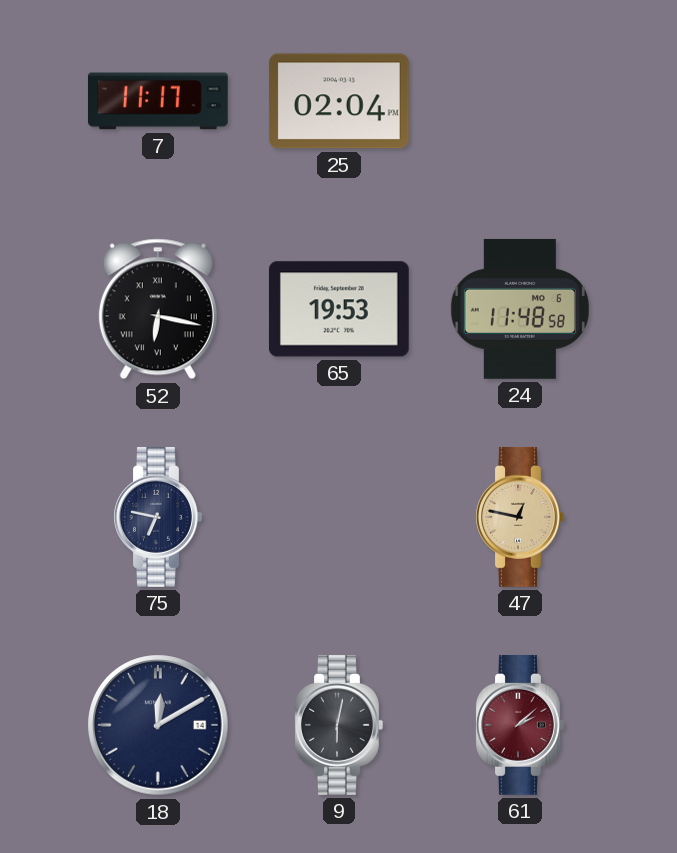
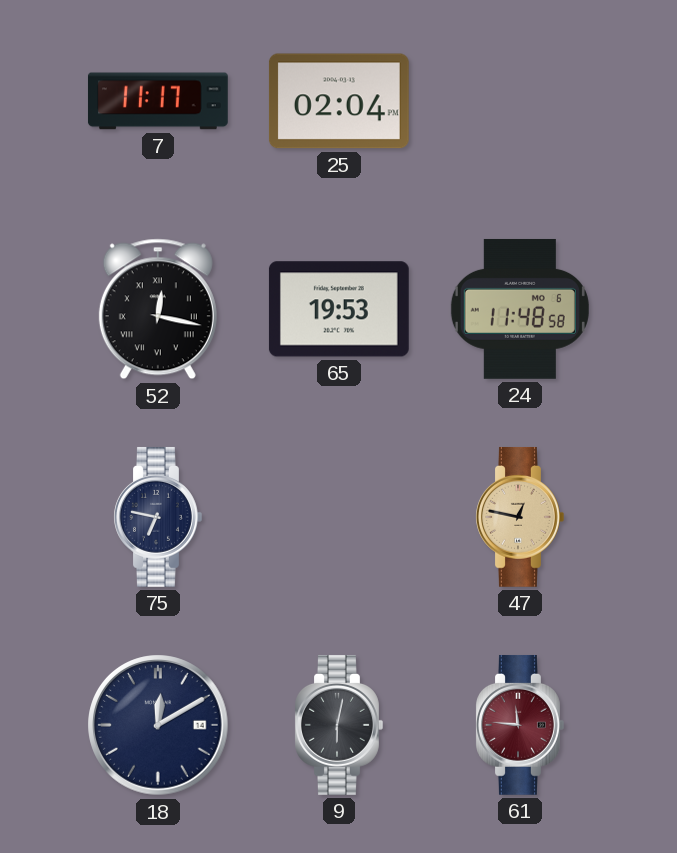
52: 6:17 -> 12:17
61: 2:08 -> 11:46
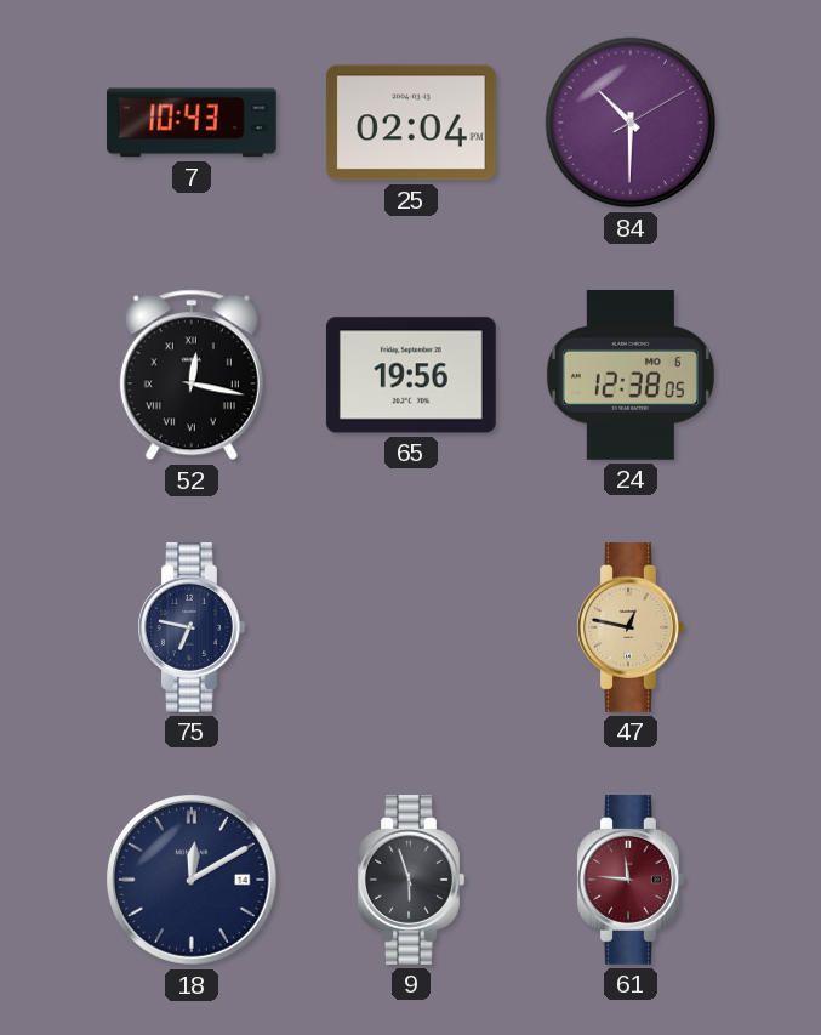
7: 11:17 -> 10:43
84: none -> 10:30
65: 19:53 -> 19:56
24: 11:48 -> 12:38
9: 6:02 -> 5:57
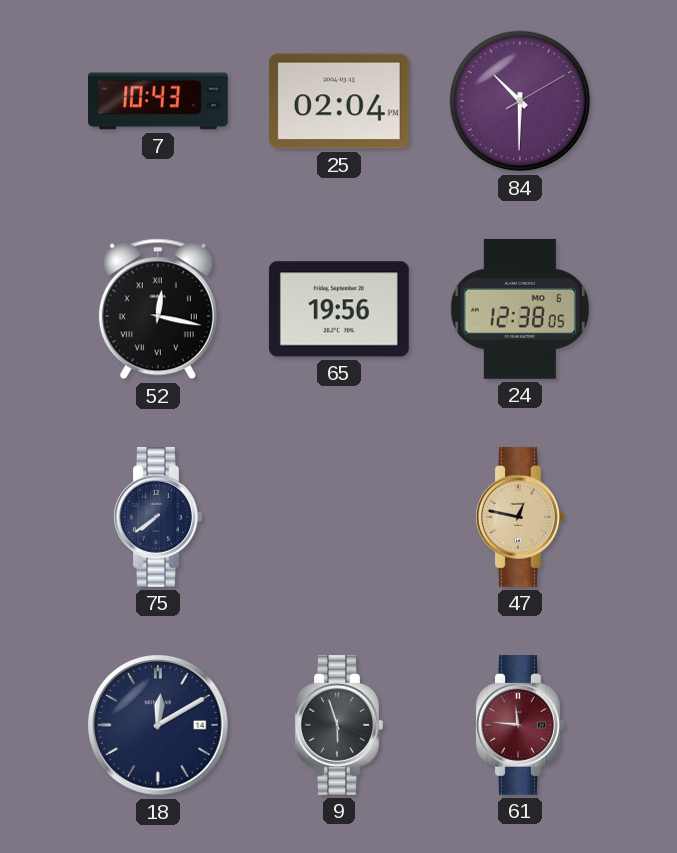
75: 6:47 -> 7:39
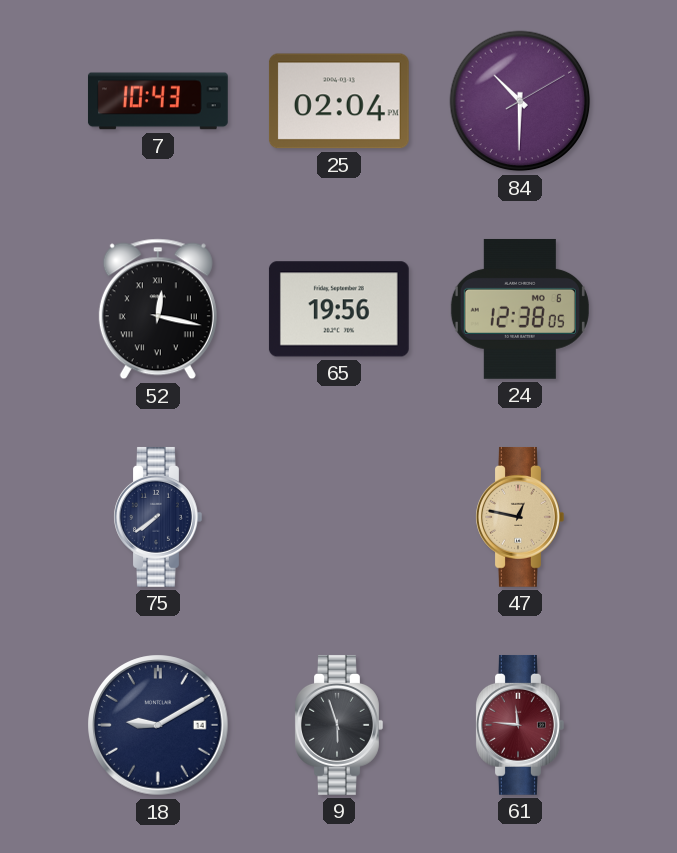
18: 12:10 -> 9:10
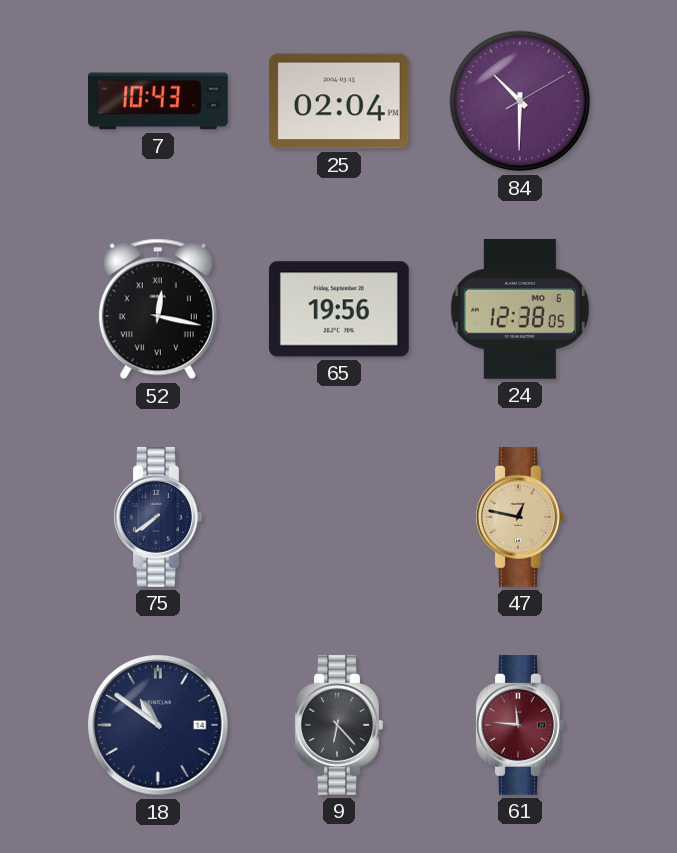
18: 9:10 -> 10:51
9: 5:57 -> 6:23
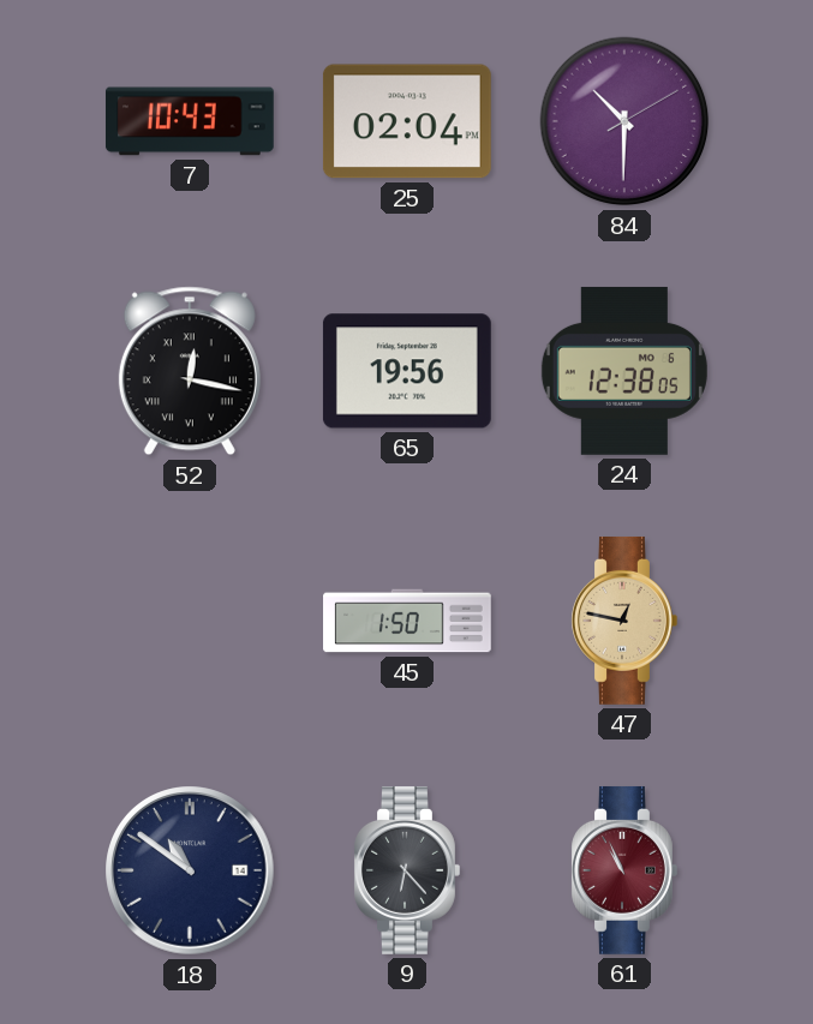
75: 7:39 -> none
45: none -> 1:50
61: 11:46 -> 10:56
